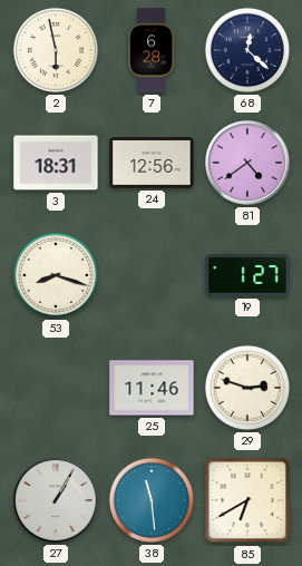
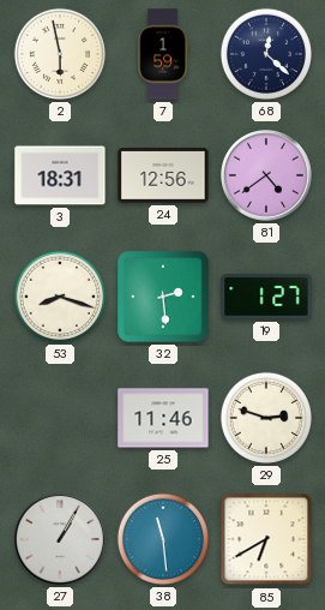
7: 6:28 -> 1:59
32: none -> 2:29
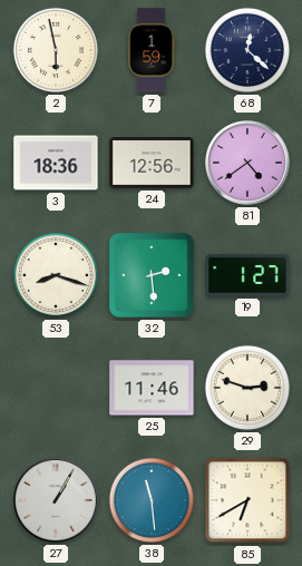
3: 18:31 -> 18:36
